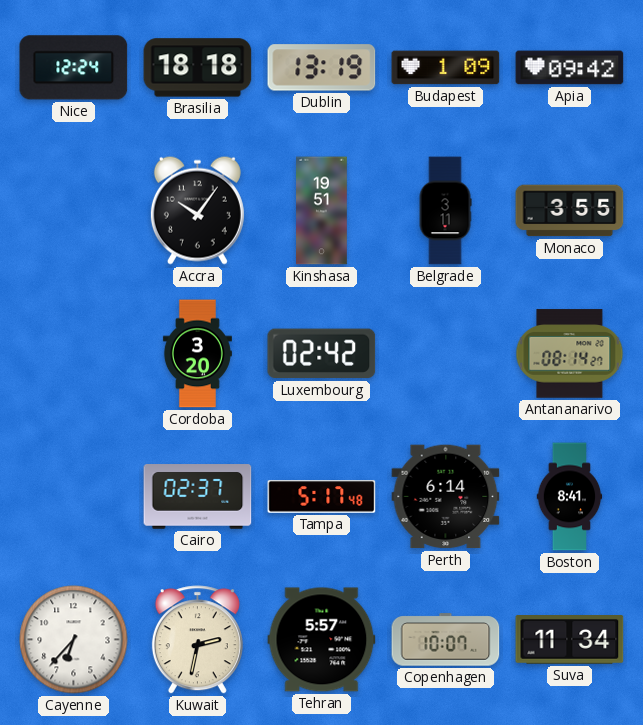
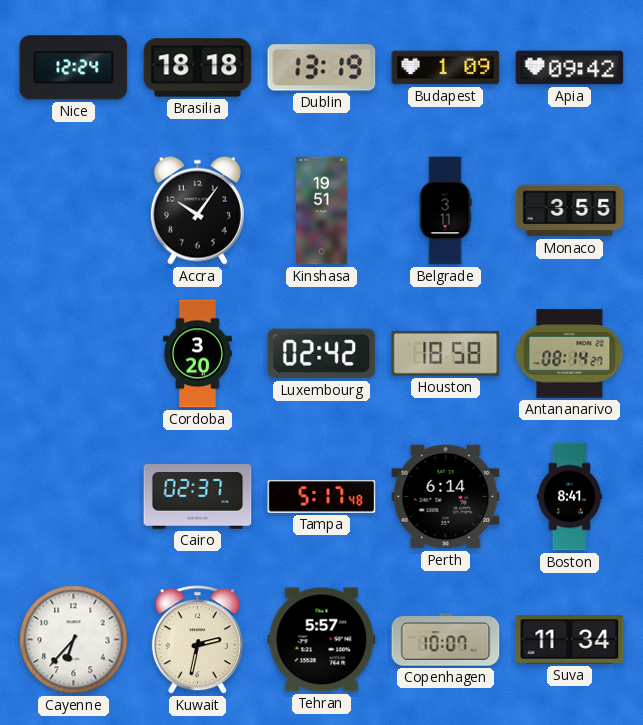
Houston: none -> 18:58
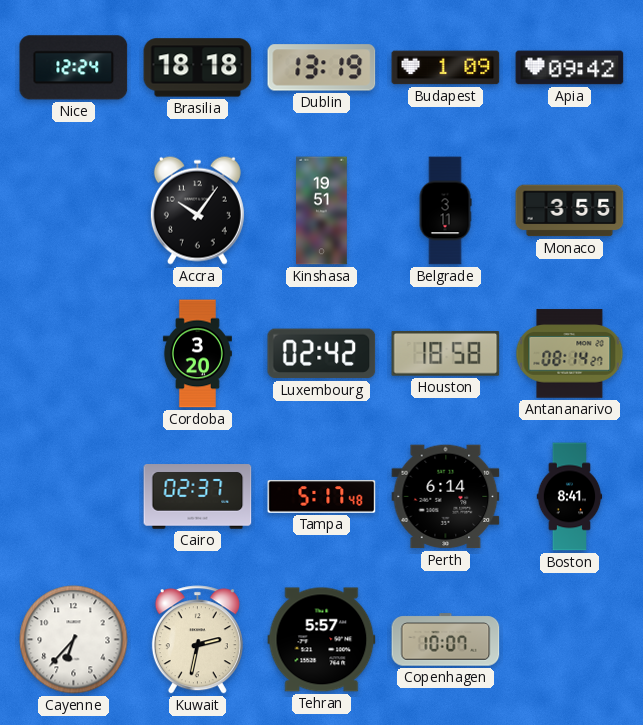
Suva: 11:34 -> none
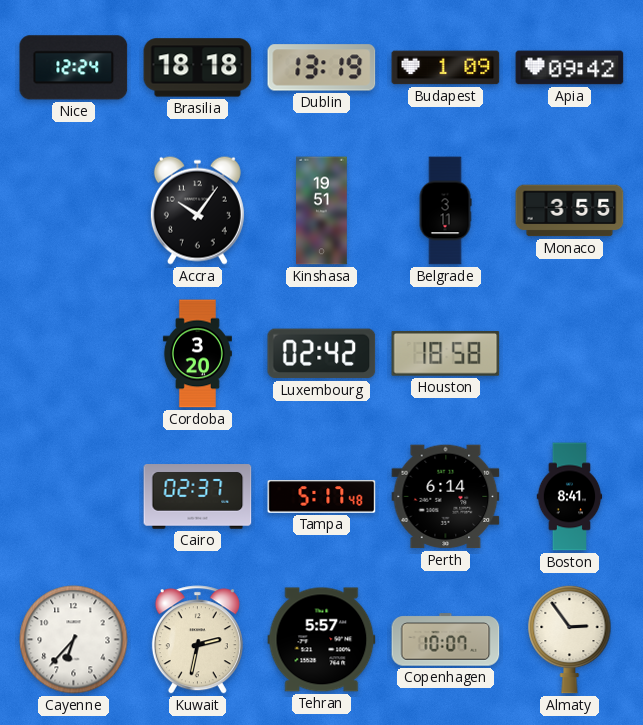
Antananarivo: 08:14 -> none
Almaty: none -> 2:54
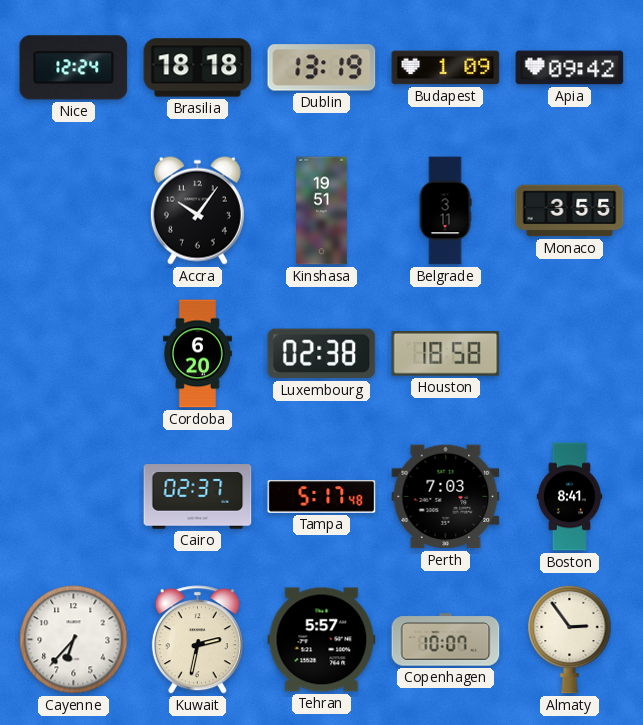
Cordoba: 3:20 -> 6:20
Luxembourg: 02:42 -> 02:38
Perth: 6:14 -> 7:03
